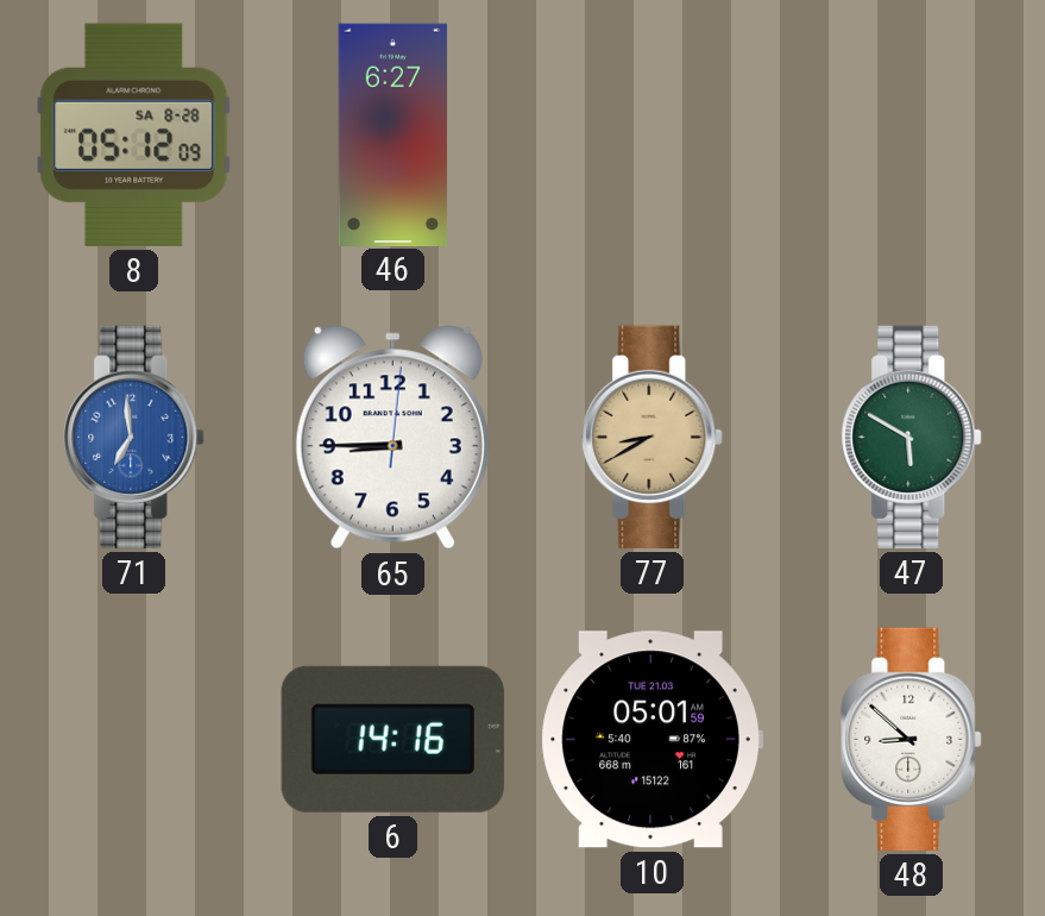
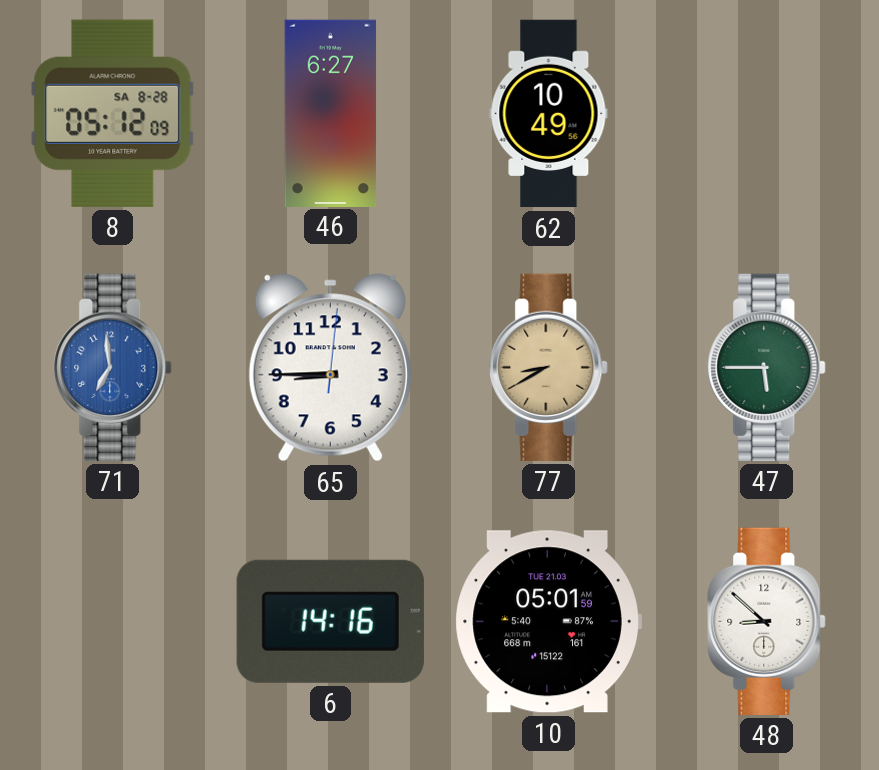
62: none -> 10:49
47: 5:50 -> 5:45
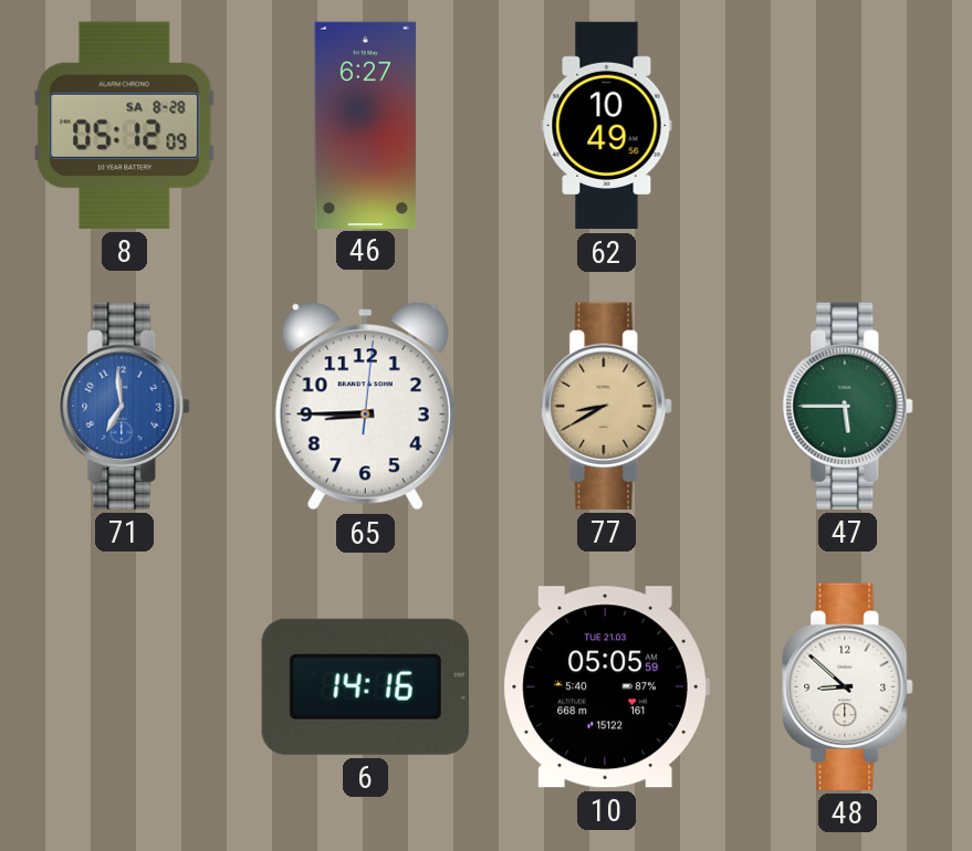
10: 05:01 -> 05:05
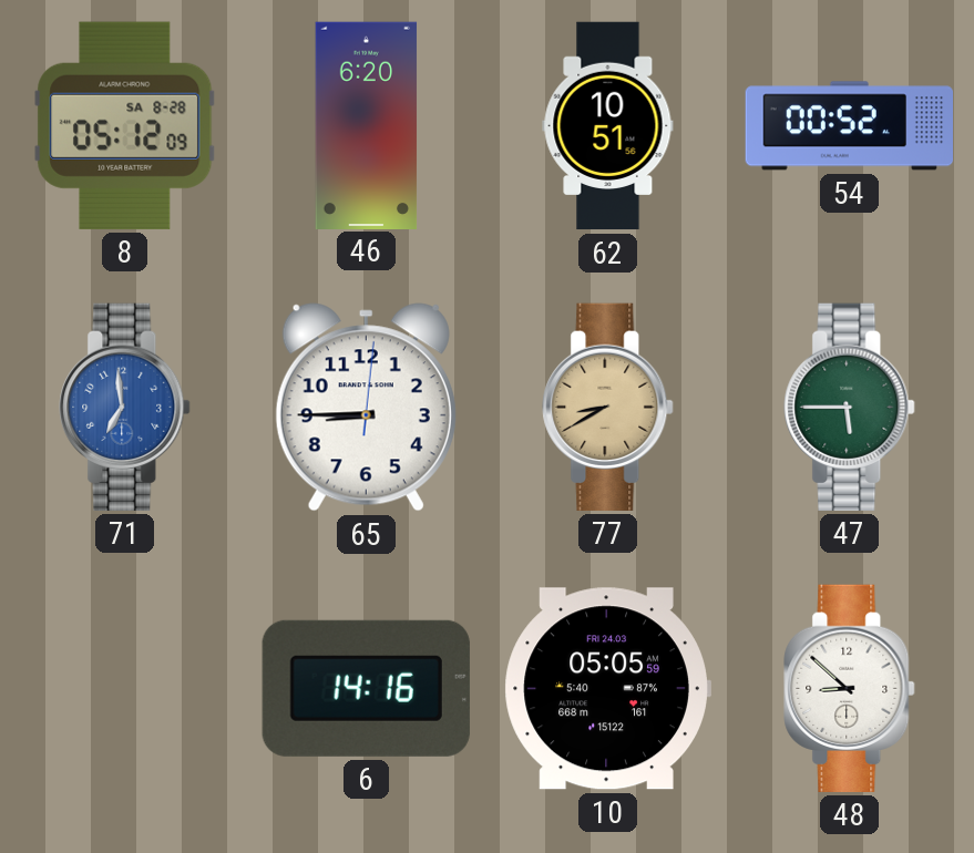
46: 6:27 -> 6:20
62: 10:49 -> 10:51
54: none -> 00:52
10 date: TUE 21.03 -> FRI 24.03
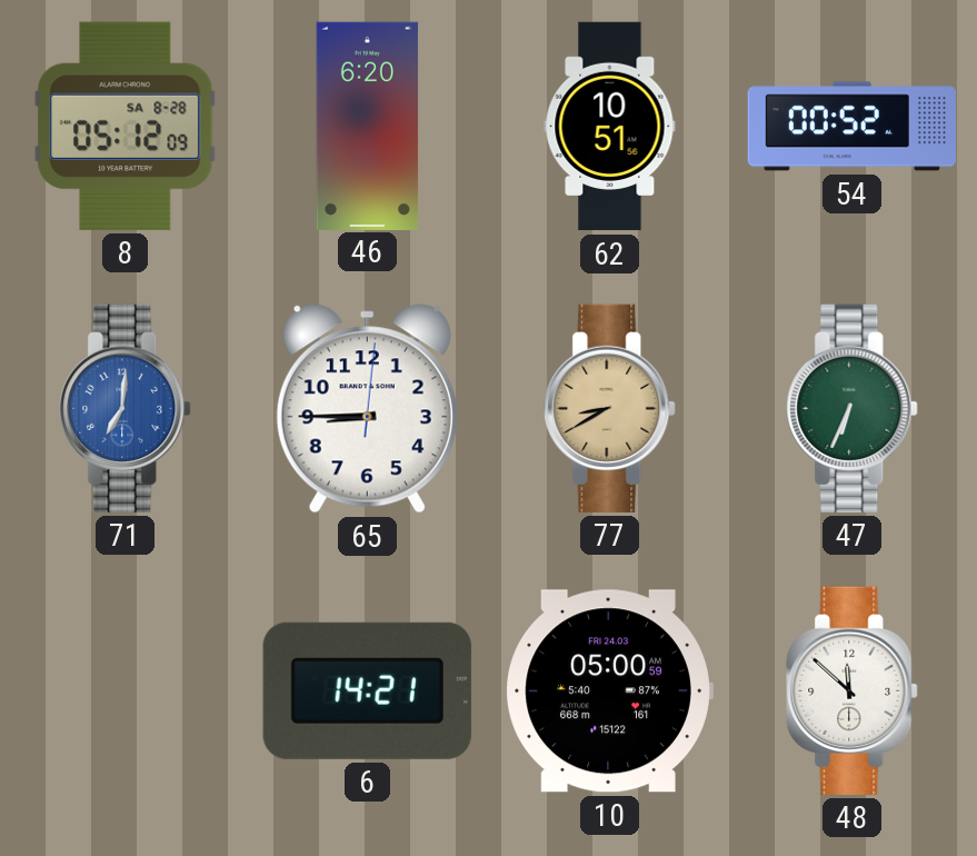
71: 6:59 -> 7:01
47: 5:45 -> 6:34
6: 14:16 -> 14:21
10: 05:05 -> 05:00
48: 8:52 -> 11:52
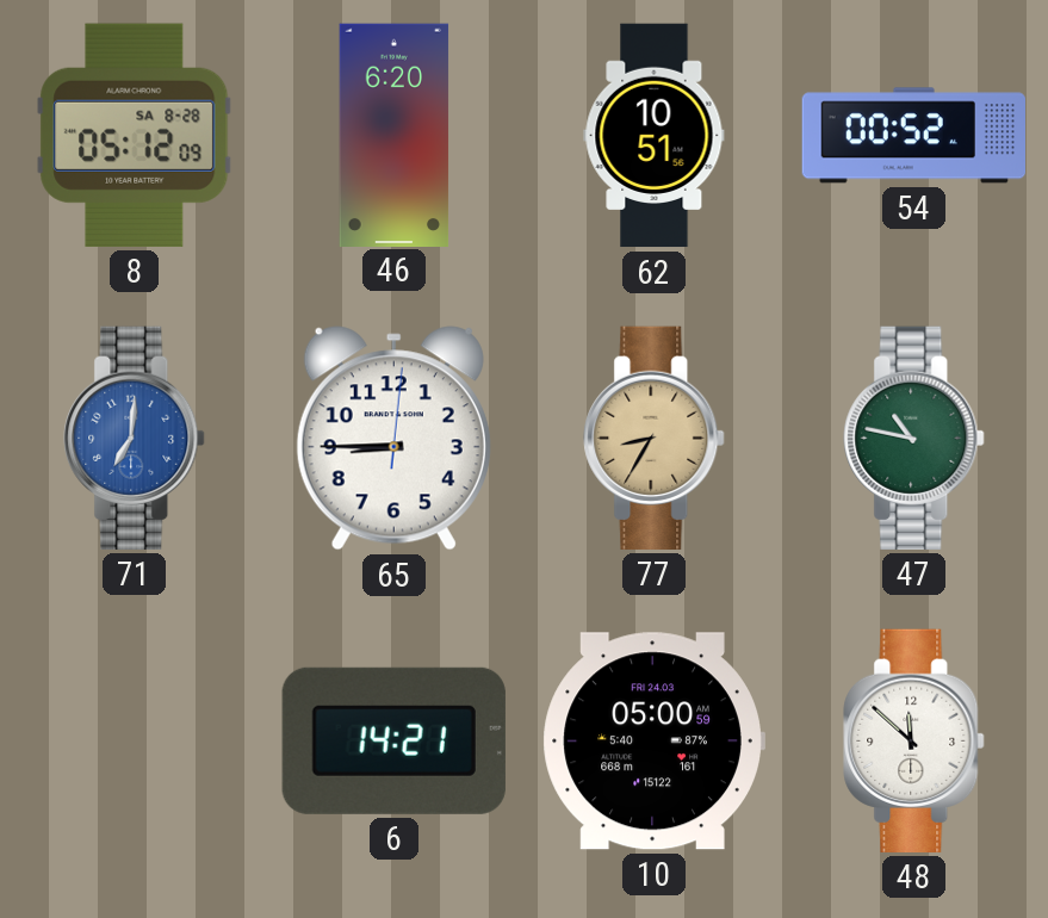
77: 8:40 -> 8:35
47: 6:34 -> 10:47
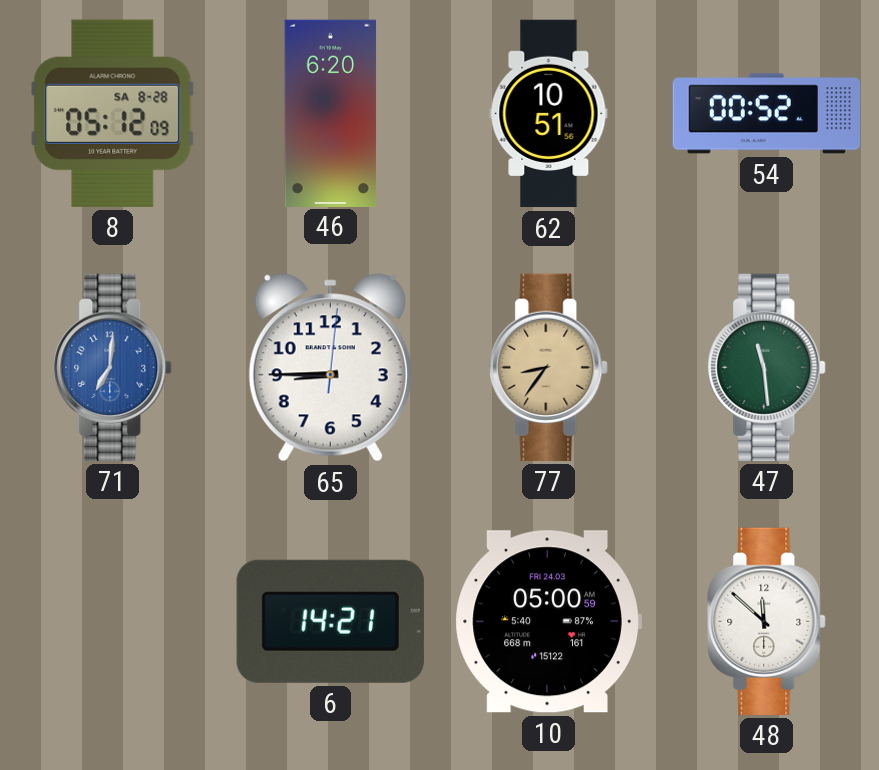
77: 8:35 -> 8:36
47: 10:47 -> 11:29
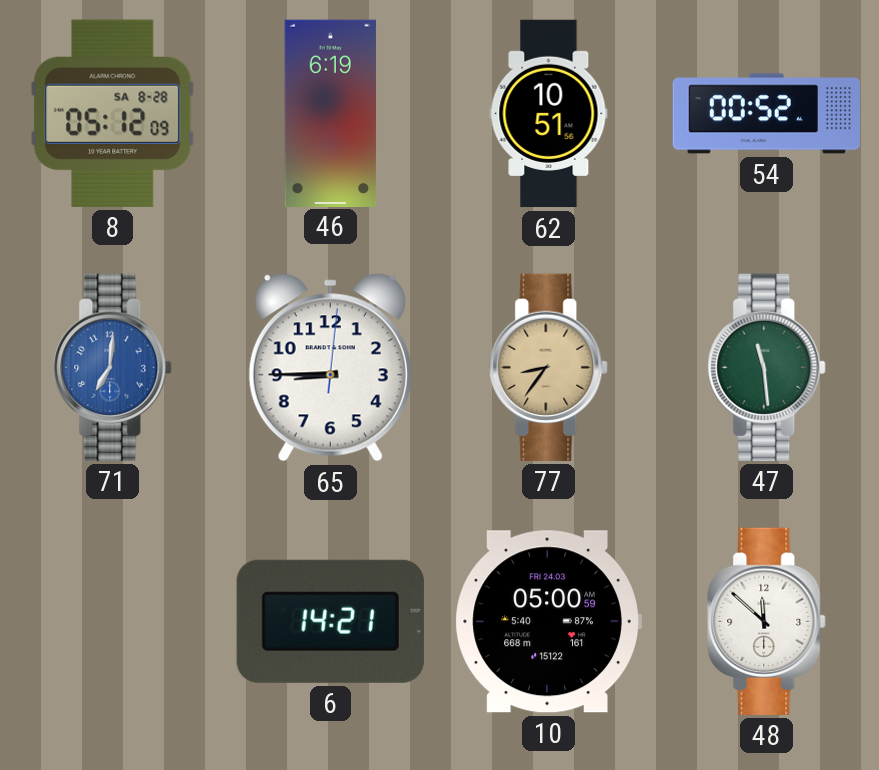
46: 6:20 -> 6:19
